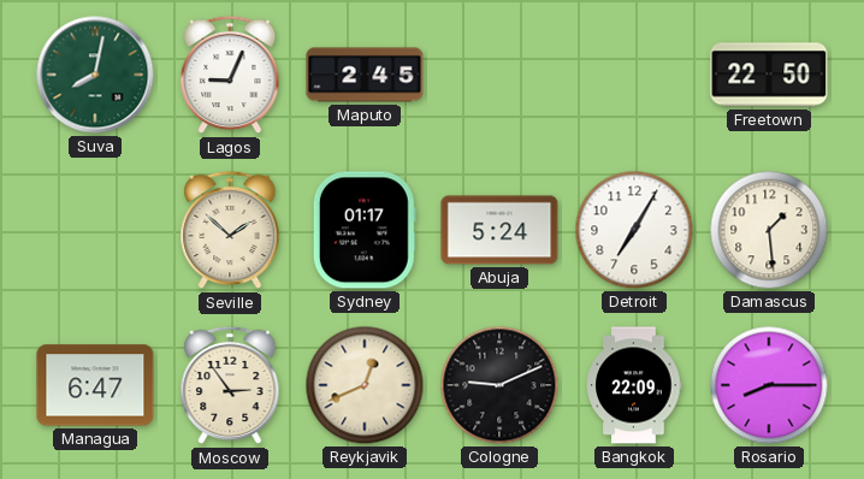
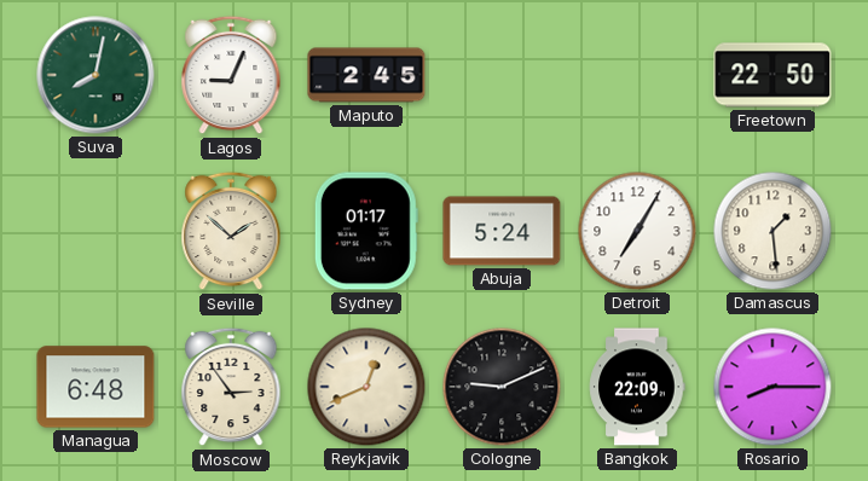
Managua: 6:47 -> 6:48
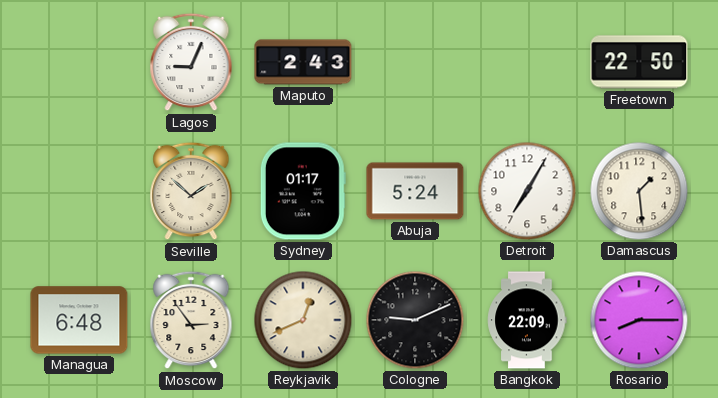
Suva: 8:02 -> none
Maputo: 2:45 -> 2:43
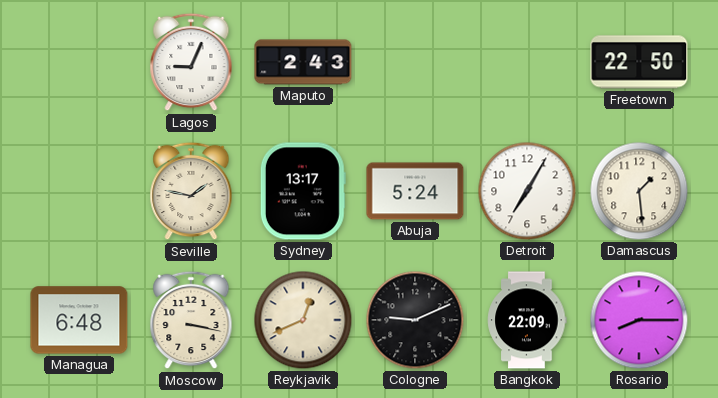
Seville: 1:52 -> 1:47
Sydney: 01:17 -> 13:17
Moscow: 2:54 -> 3:17
